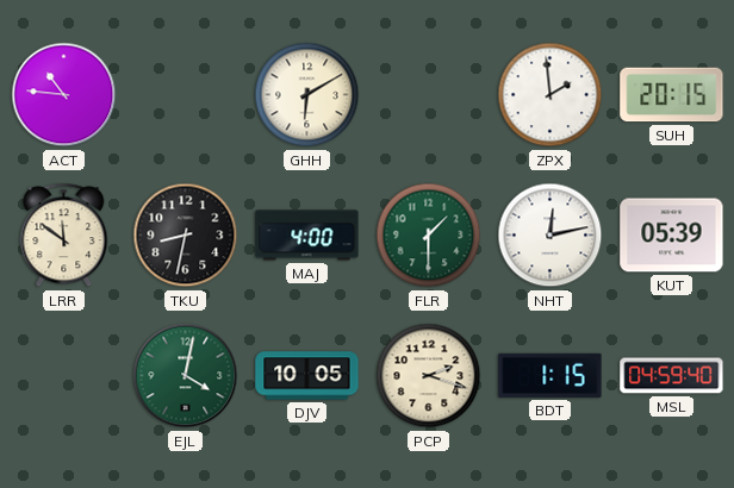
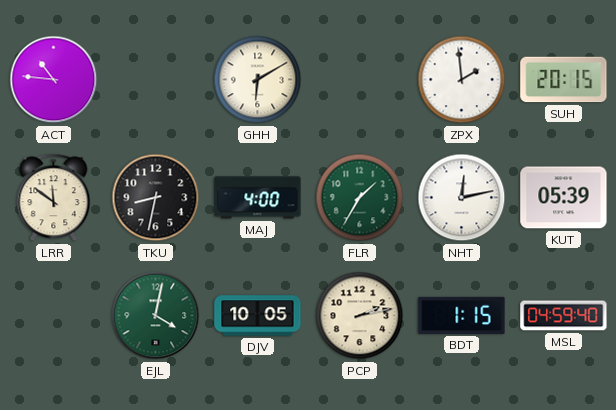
FLR: 1:30 -> 1:35
PCP: 2:18 -> 2:13
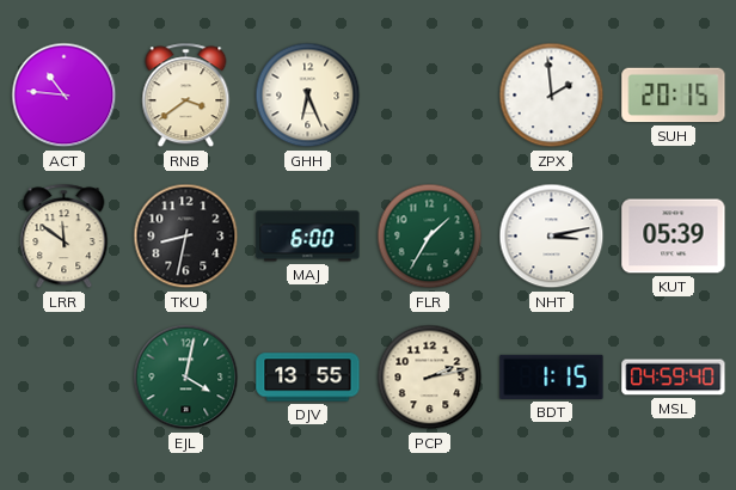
RNB: none -> 3:39
GHH: 6:10 -> 6:26
MAJ: 4:00 -> 6:00
NHT: 12:13 -> 3:13
DJV: 10:05 -> 13:55
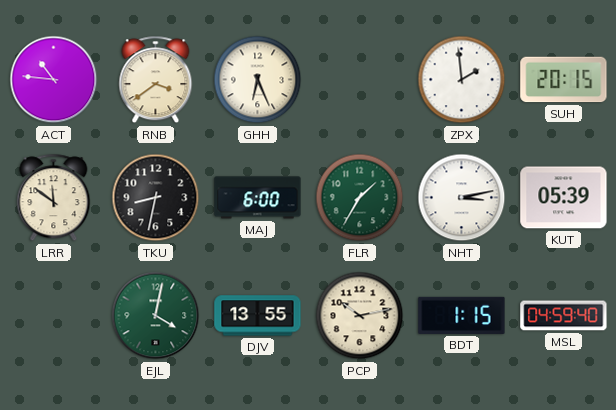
PCP: 2:13 -> 10:13
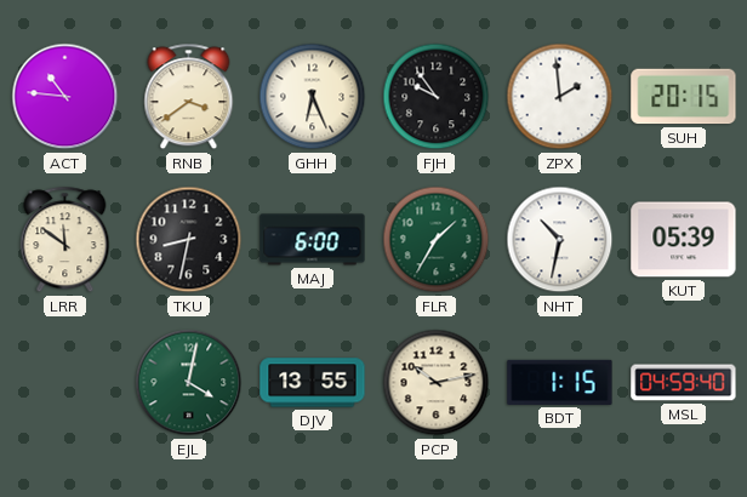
FJH: none -> 9:54
NHT: 3:13 -> 10:32
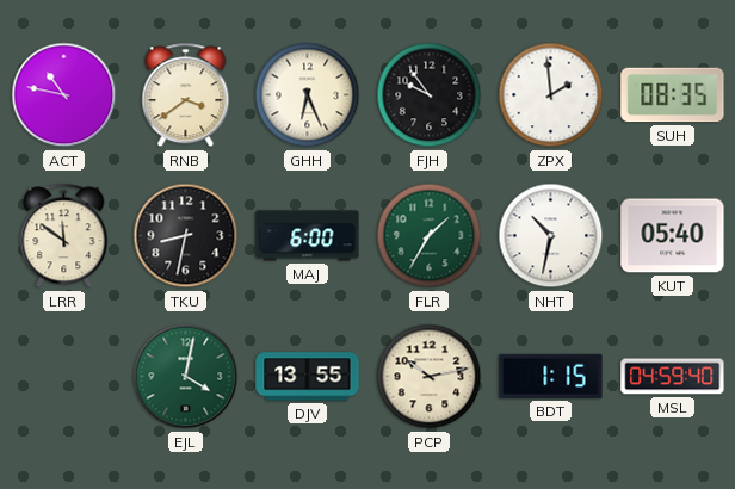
ACT: 10:46 -> 10:47
SUH: 20:15 -> 08:35
KUT: 05:39 -> 05:40
